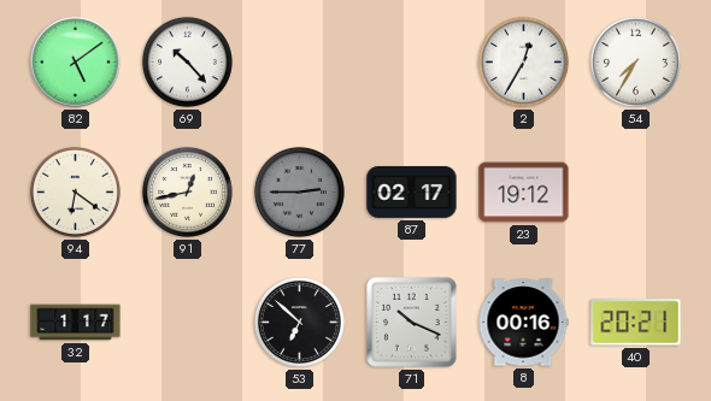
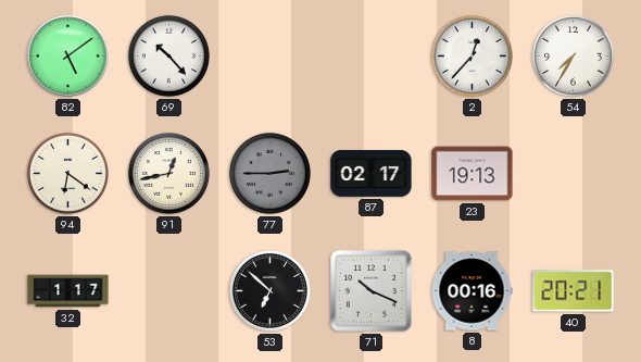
2: 12:35 -> 12:37
23: 19:12 -> 19:13
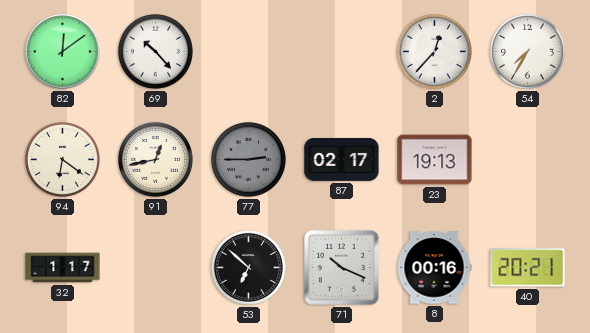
82: 5:09 -> 12:09
